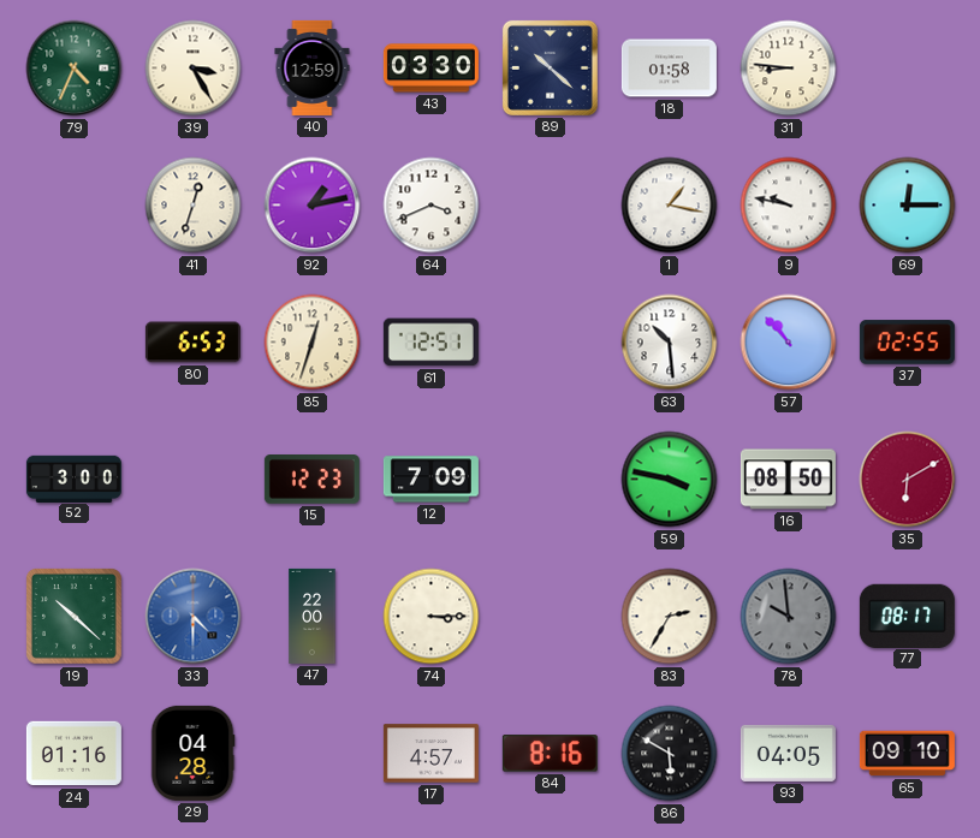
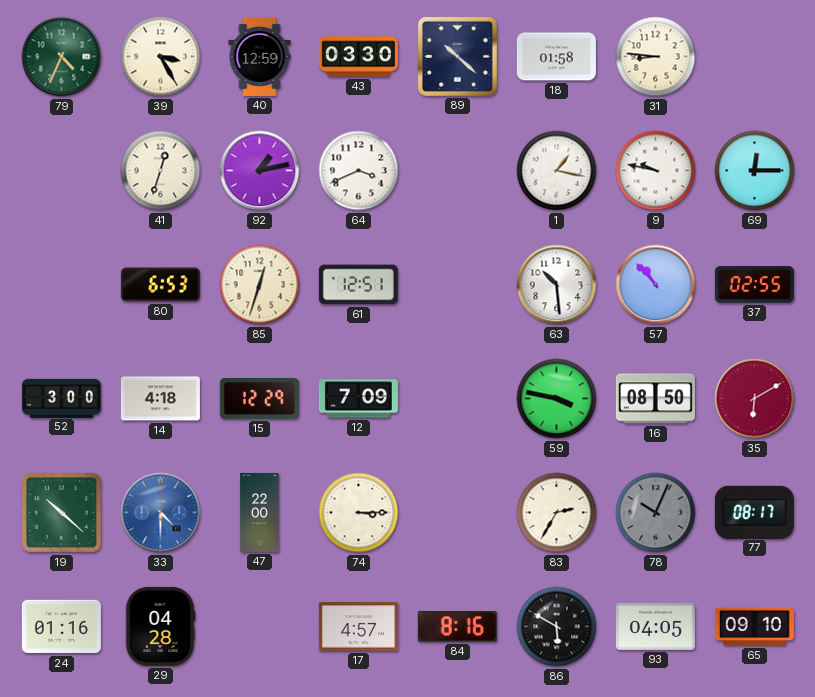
14: none -> 4:18
15: 12:23 -> 12:29
78: 9:59 -> 10:04
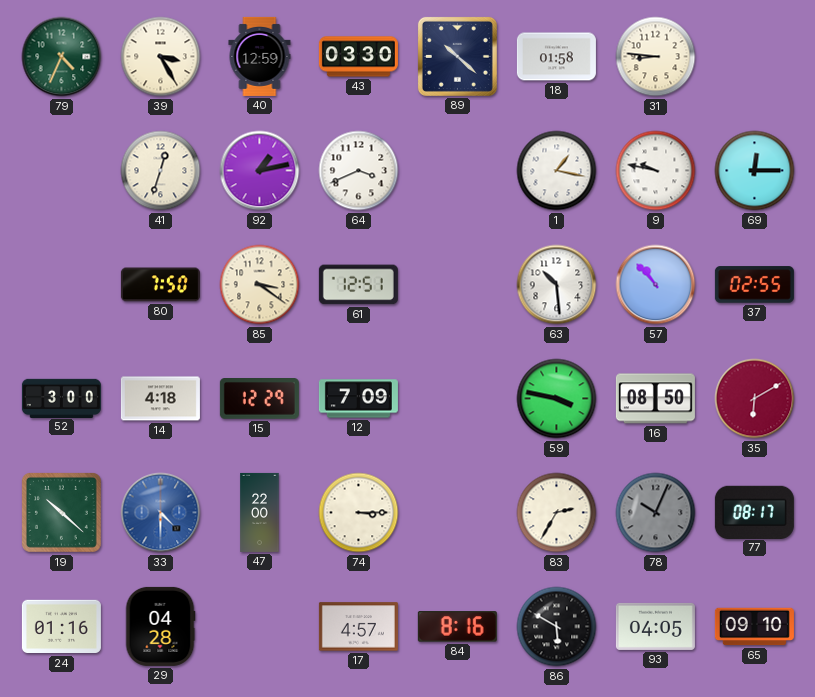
80: 6:53 -> 7:50
85: 12:33 -> 3:21
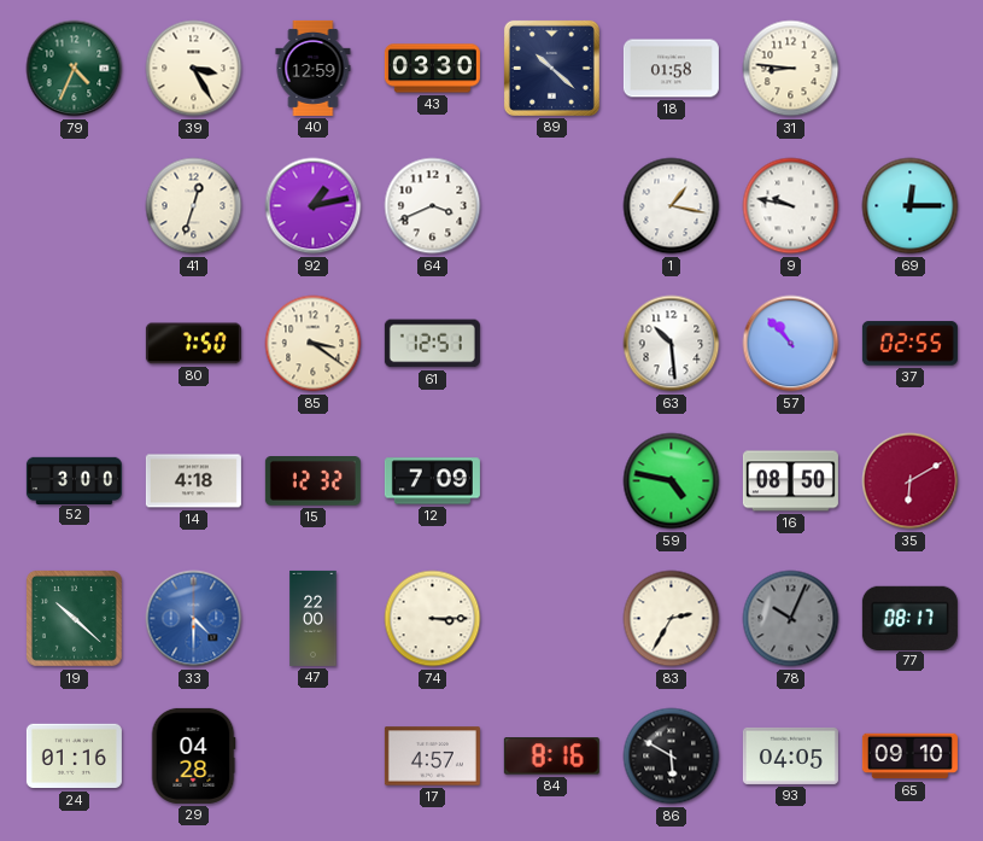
15: 12:29 -> 12:32
59: 3:47 -> 4:47
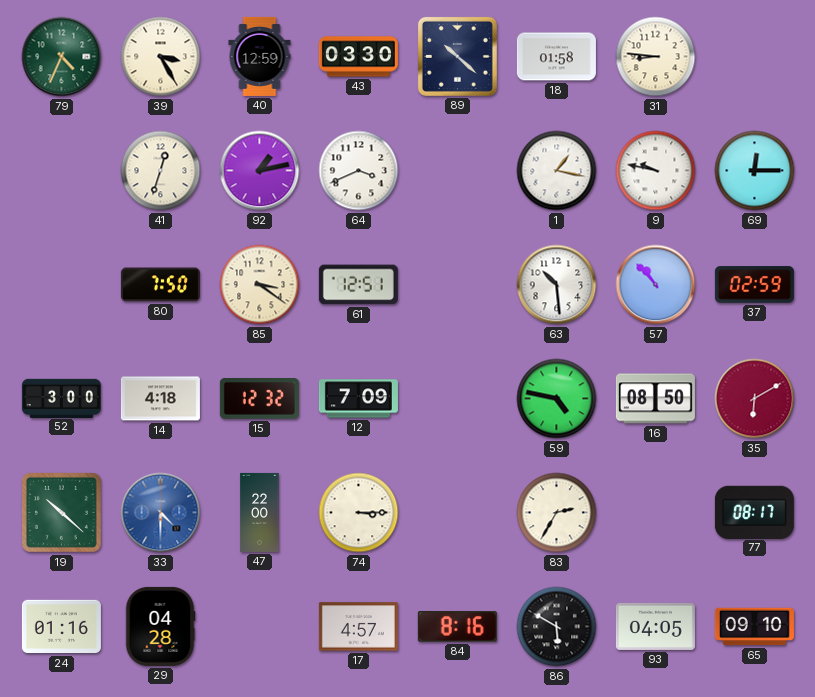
37: 02:55 -> 02:59
78: 10:04 -> none
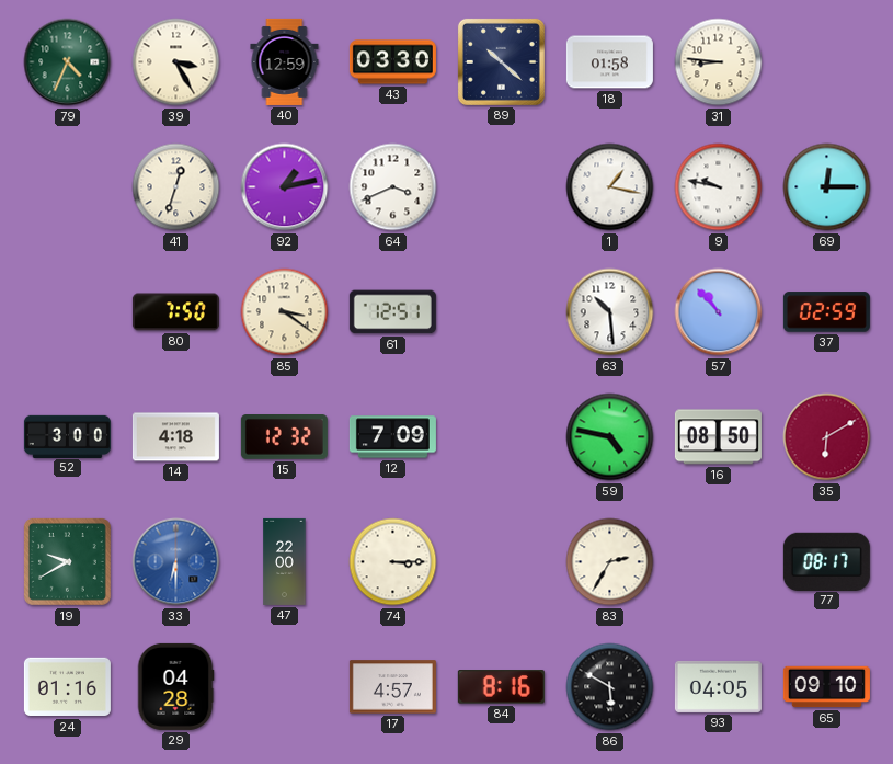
19: 10:22 -> 9:40
33: 4:30 -> 6:30
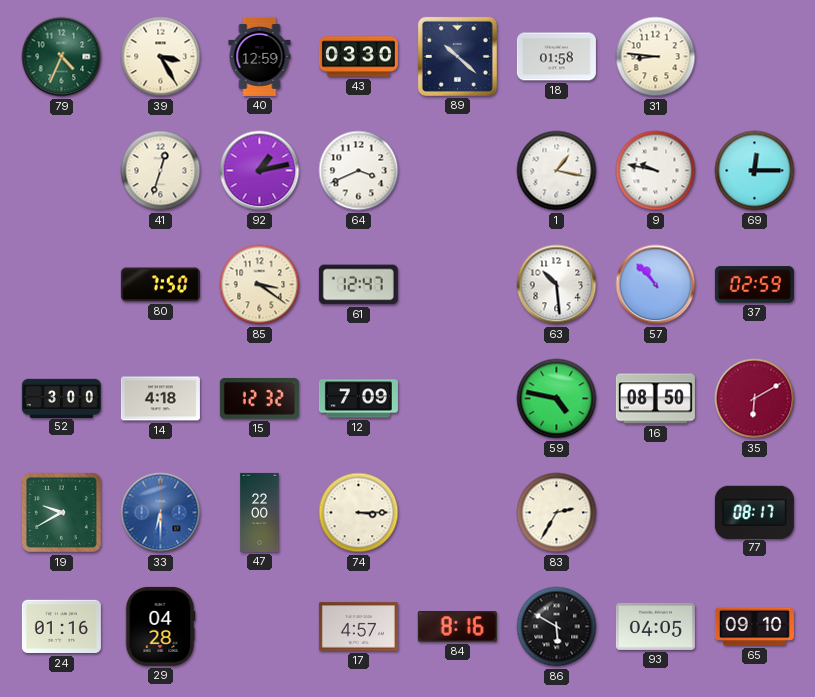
61: 12:51 -> 12:47
